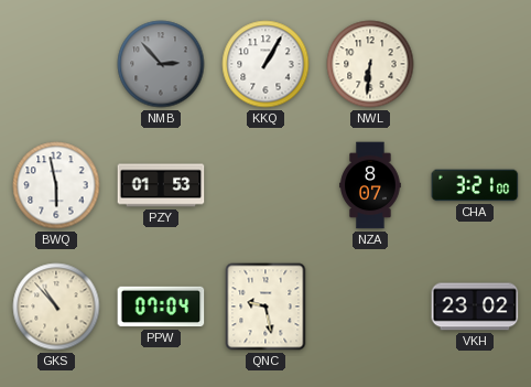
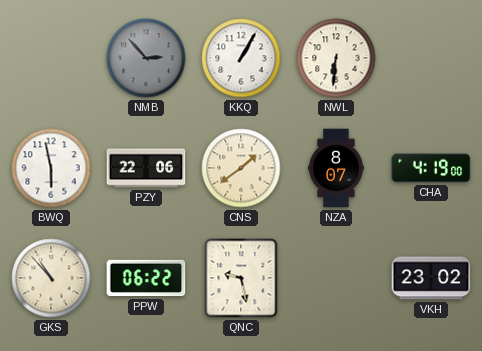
PZY: 01:53 -> 22:06
CNS: none -> 1:39
CHA: 3:21 -> 4:19
PPW: 07:04 -> 06:22
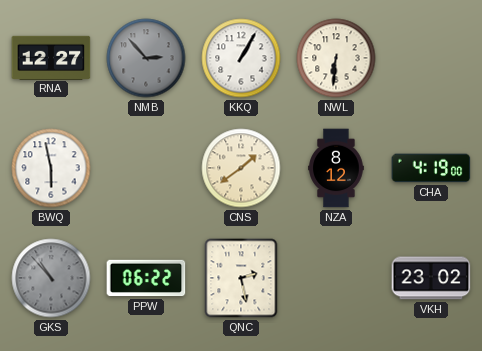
RNA: none -> 12:27
PZY: 22:06 -> none
NZA: 8:07 -> 8:12
GKS dial: cream -> grey
QNC: 9:28 -> 2:28
